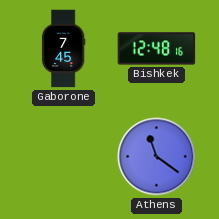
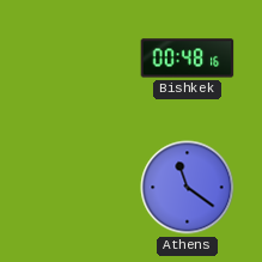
Gaborone: 7:45 -> none
Bishkek: 12:48 -> 00:48
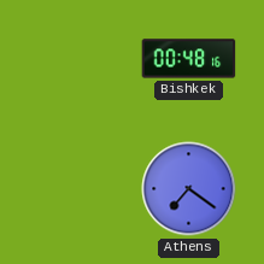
Athens: 11:21 -> 7:21
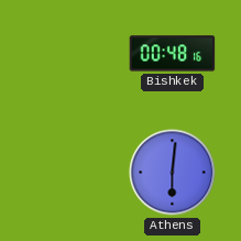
Athens: 7:21 -> 6:01
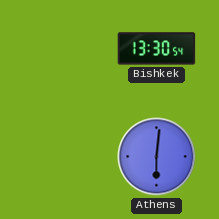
Bishkek: 00:48 -> 13:30
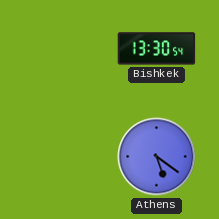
Athens: 6:01 -> 5:21
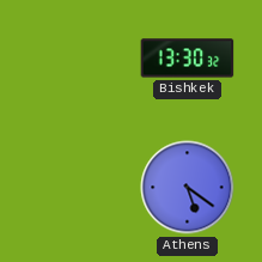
Bishkek: 13:30:54 -> 13:30:32
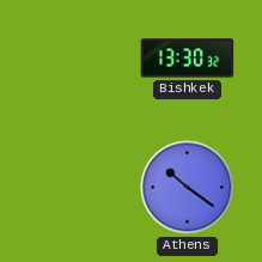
Athens: 5:21 -> 10:21
